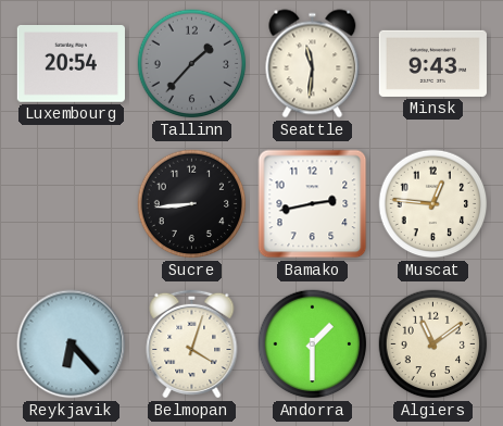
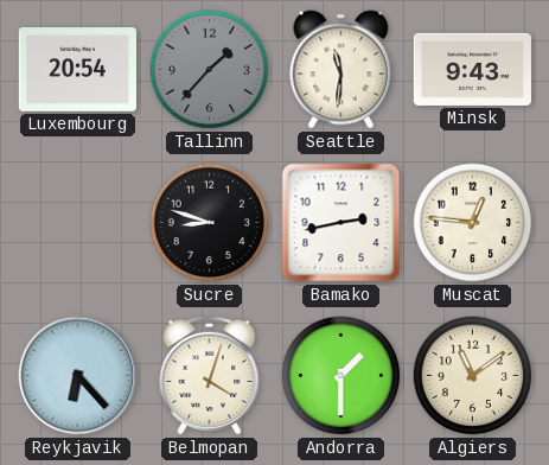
Sucre: 8:44 -> 8:48
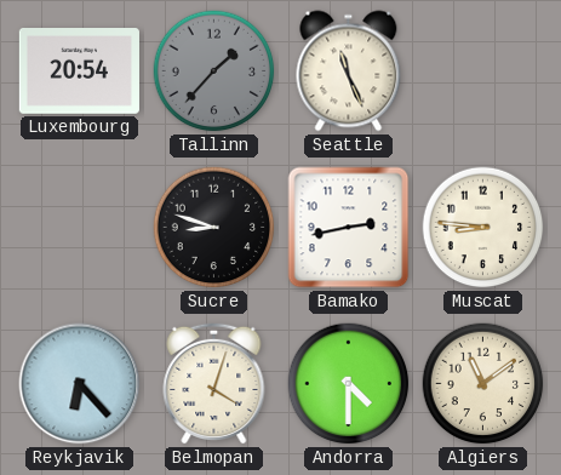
Seattle: 11:31 -> 11:26
Minsk: 9:43 -> none
Muscat: 12:46 -> 8:46
Andorra: 1:30 -> 4:30
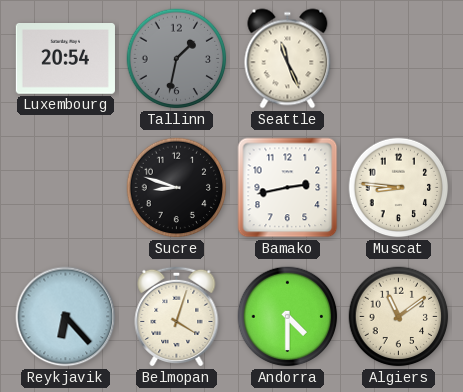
Tallinn: 1:37 -> 1:32
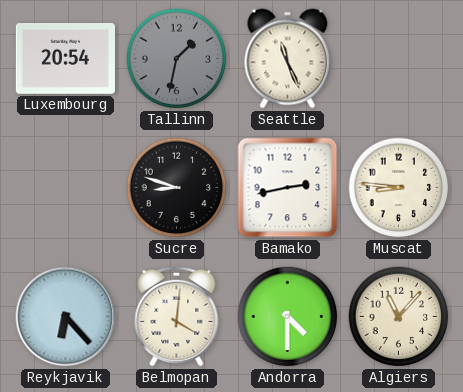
Belmopan: 4:03 -> 4:01
Algiers: 11:09 -> 11:07
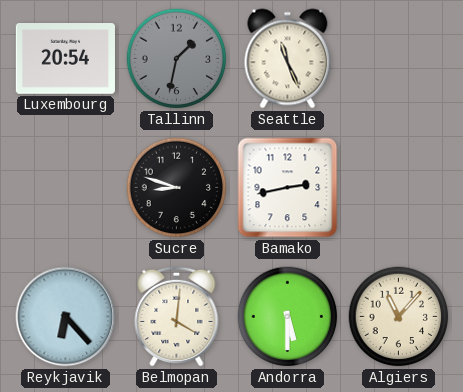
Muscat: 8:46 -> none
Andorra: 4:30 -> 5:30
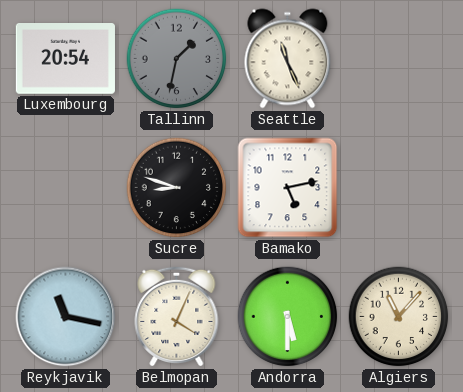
Bamako: 2:43 -> 5:13
Reykjavik: 6:23 -> 11:17
Belmopan: 4:01 -> 4:04
